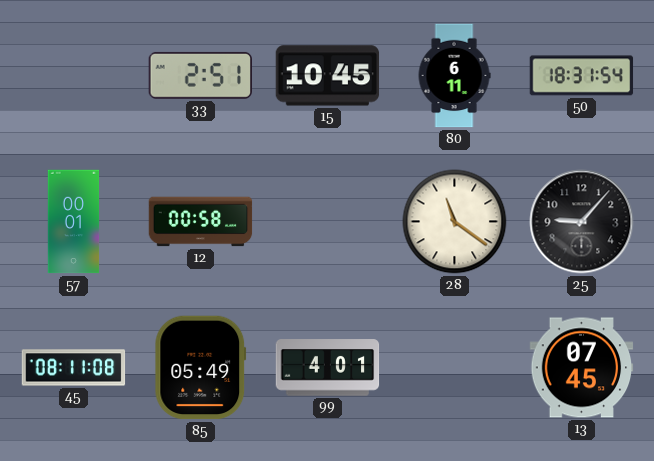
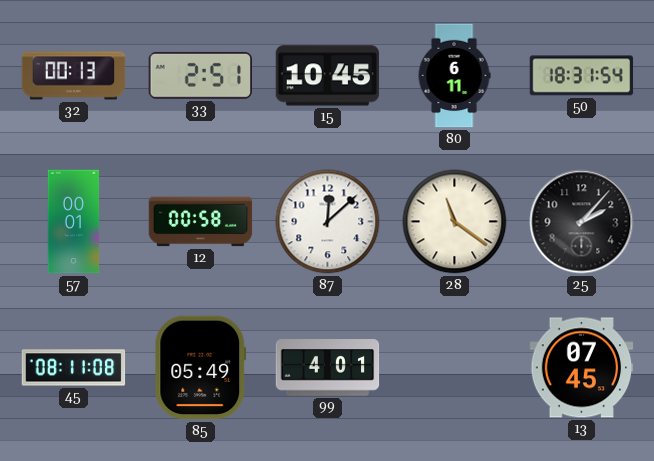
32: none -> 00:13
87: none -> 12:08
25: 9:07 -> 2:07
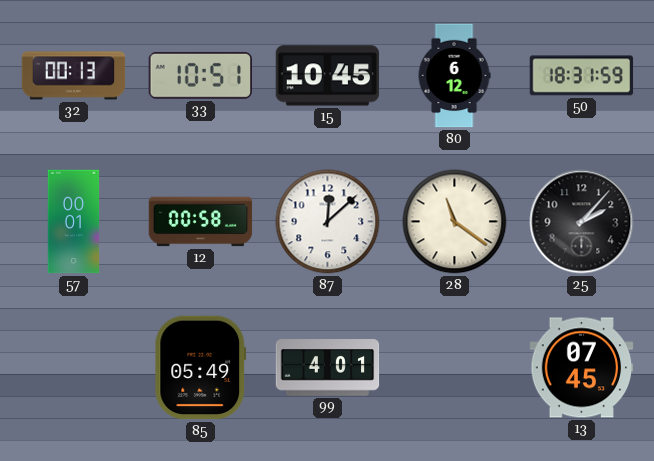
33: 2:51 -> 10:51
80: 6:11 -> 6:12
50: 18:31:54 -> 18:31:59
45: 08:11 -> none
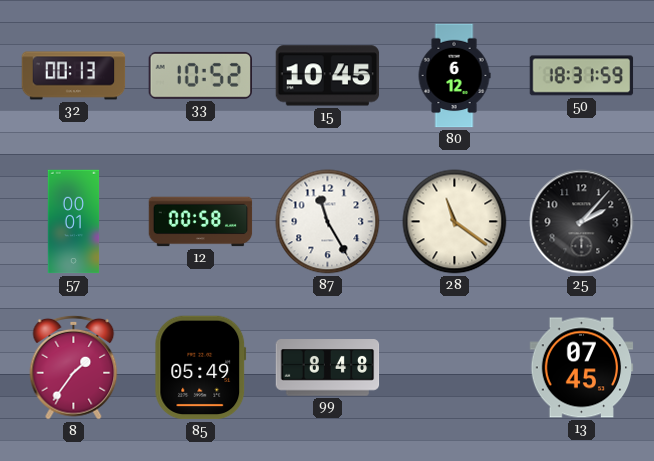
33: 10:51 -> 10:52
87: 12:08 -> 11:25
8: none -> 1:36
99: 4:01 -> 8:48
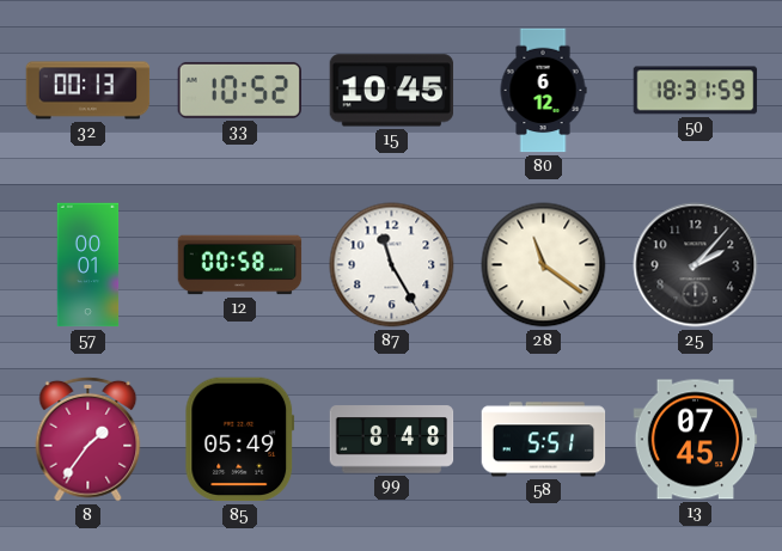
58: none -> 5:51
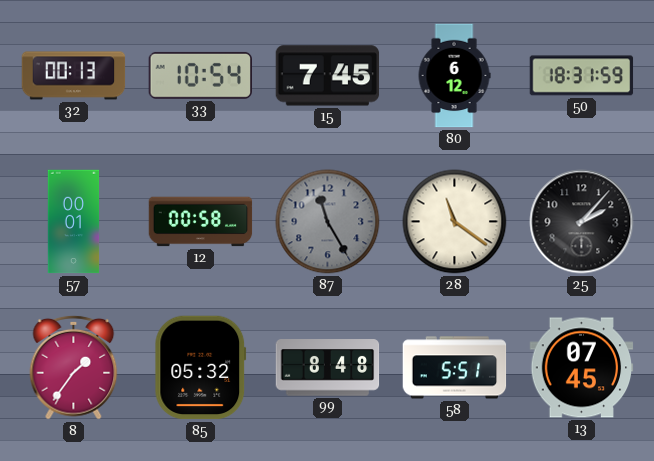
33: 10:52 -> 10:54
15: 10:45 -> 7:45
87 dial: white -> grey
85: 05:49 -> 05:32
